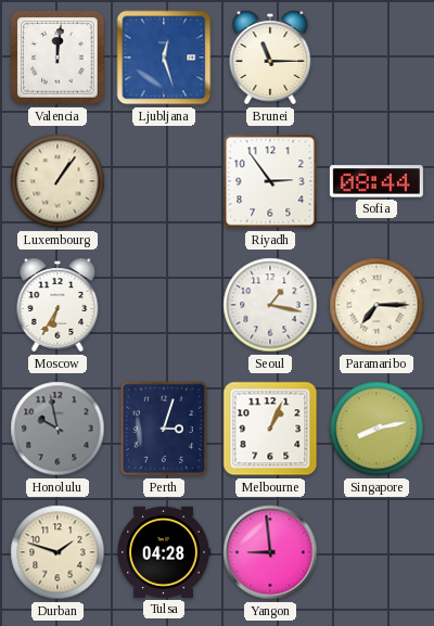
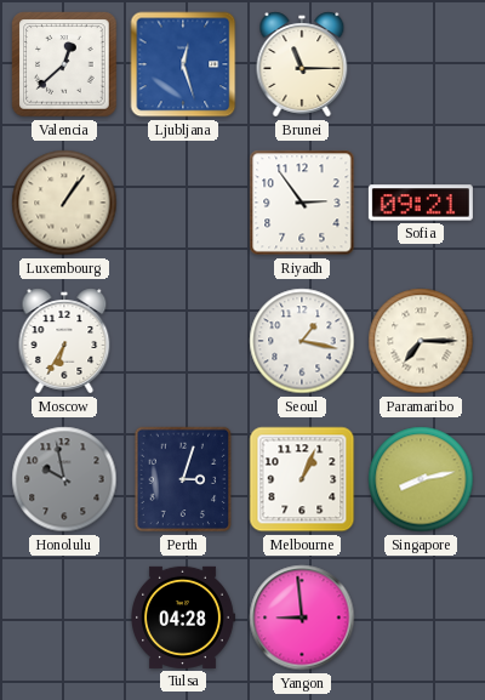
Valencia: 12:01 -> 12:38
Sofia: 08:44 -> 09:21
Durban: 1:48 -> none
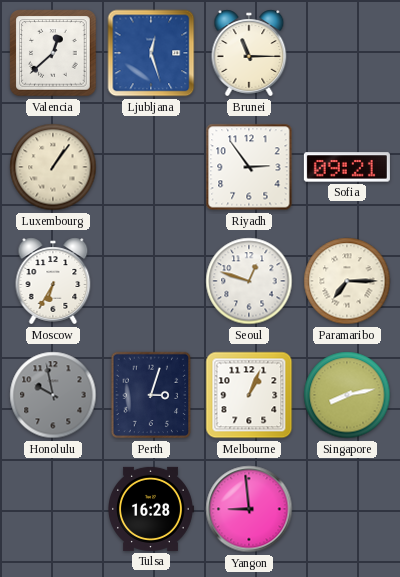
Seoul: 1:17 -> 12:48
Tulsa: 04:28 -> 16:28
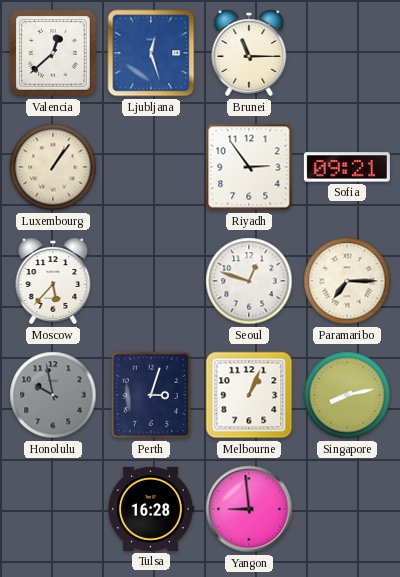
Moscow: 6:35 -> 5:37
